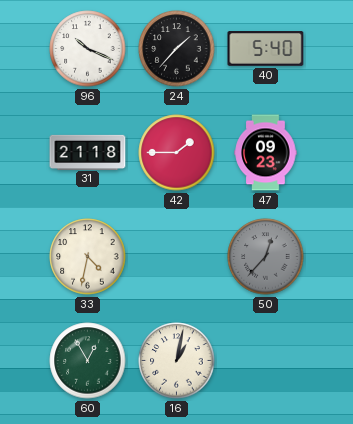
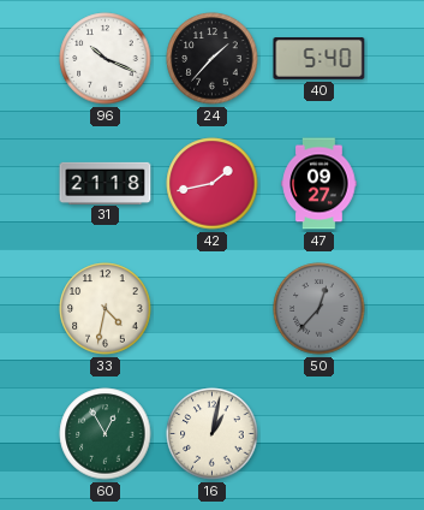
42: 1:45 -> 1:43
47: 09:23 -> 09:27
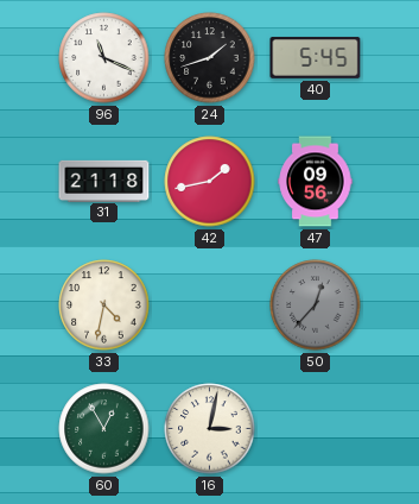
96: 10:19 -> 11:19
24: 1:37 -> 1:42
40: 5:40 -> 5:45
47: 09:27 -> 09:56
16: 1:02 -> 3:02
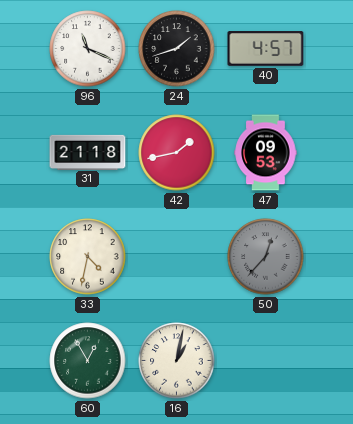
40: 5:45 -> 4:57
47: 09:56 -> 09:53
16: 3:02 -> 1:02
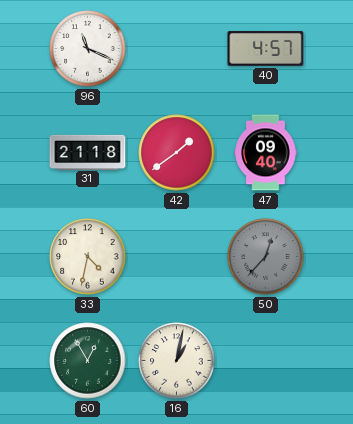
24: 1:42 -> none
42: 1:43 -> 1:39
47: 09:53 -> 09:40
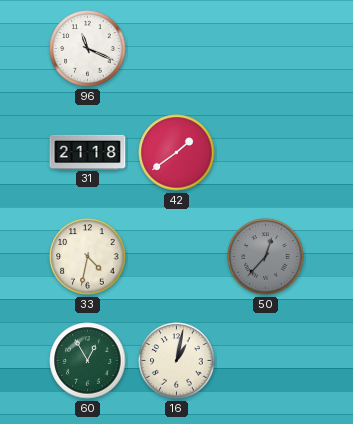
40: 4:57 -> none
47: 09:40 -> none
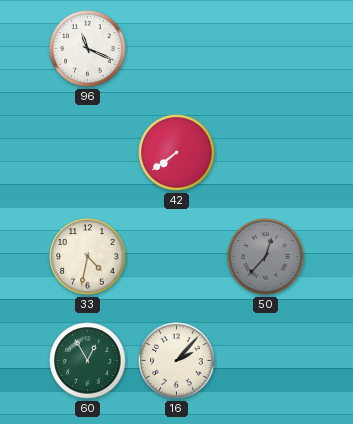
31: 21:18 -> none
42: 1:39 -> 7:39
16: 1:02 -> 2:07
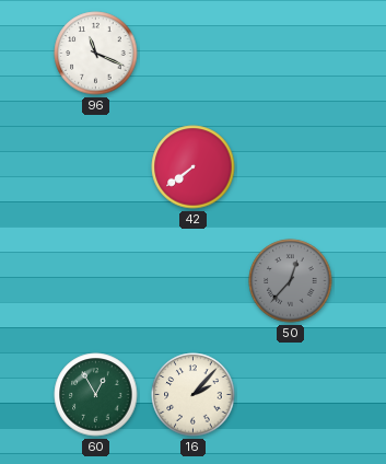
33: 4:32 -> none
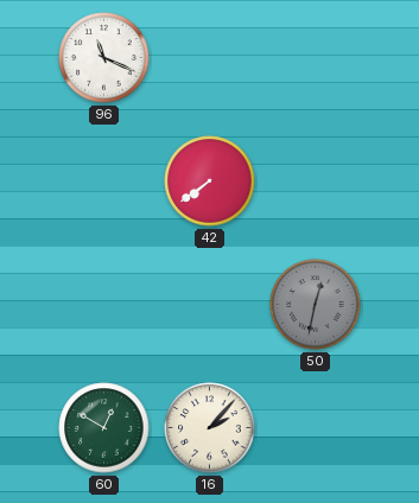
50: 12:37 -> 12:32
60: 12:55 -> 12:50
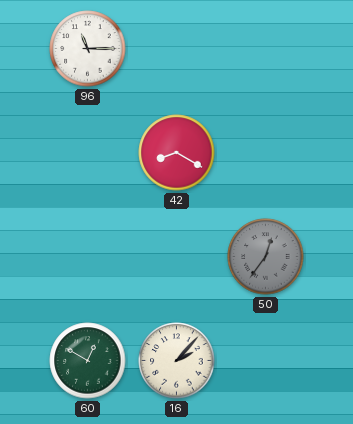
96: 11:19 -> 11:15
42: 7:39 -> 8:20
50: 12:32 -> 12:36
